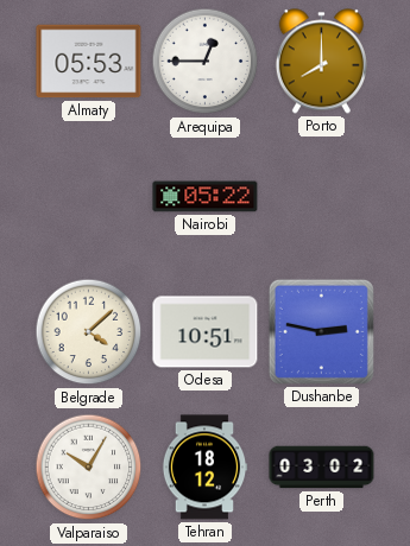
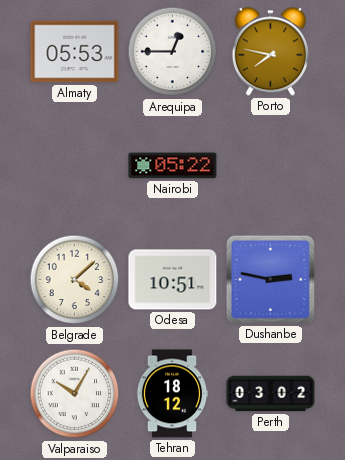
Porto: 8:00 -> 7:47
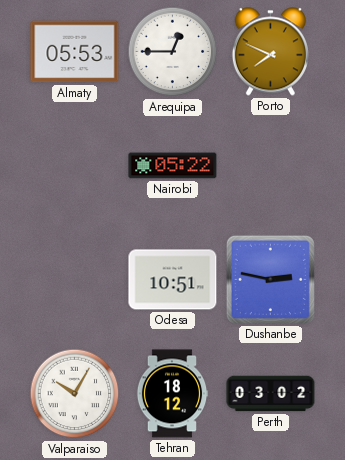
Porto: 7:47 -> 7:49
Belgrade: 4:08 -> none
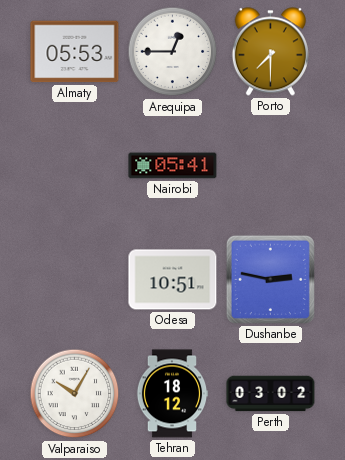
Porto: 7:49 -> 7:30
Nairobi: 05:22 -> 05:41
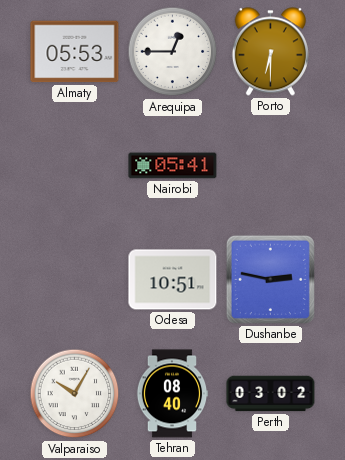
Porto: 7:30 -> 6:30
Tehran: 18:12 -> 08:40
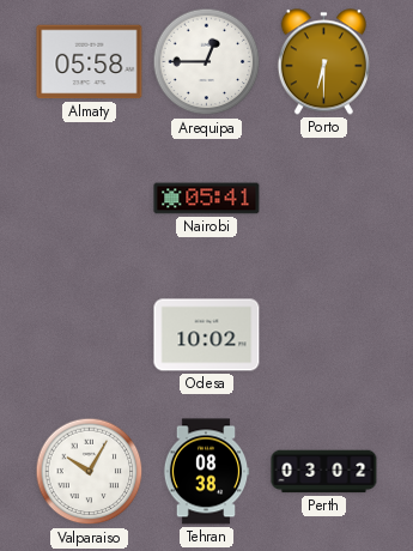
Almaty: 05:53 -> 05:58
Odesa: 10:51 -> 10:02
Dushanbe: 2:47 -> none
Tehran: 08:40 -> 08:38
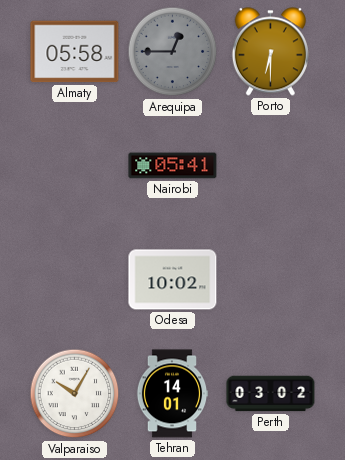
Arequipa dial: white -> grey
Tehran: 08:38 -> 14:01
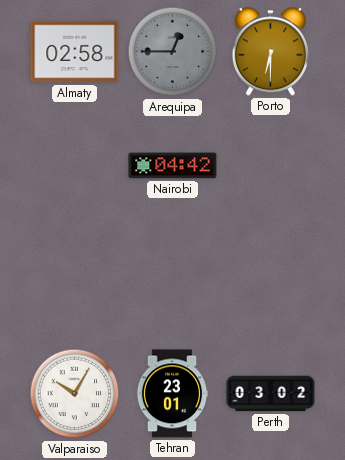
Almaty: 05:58 -> 02:58
Nairobi: 05:41 -> 04:42
Odesa: 10:02 -> none
Tehran: 14:01 -> 23:01
